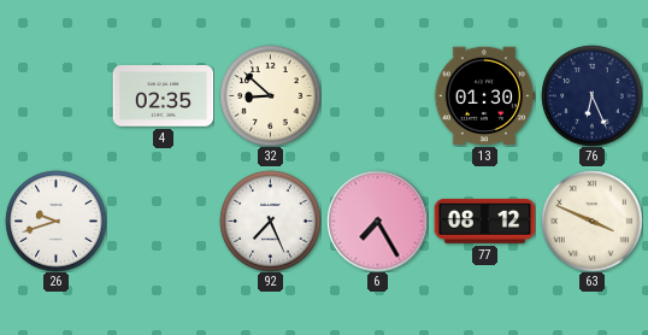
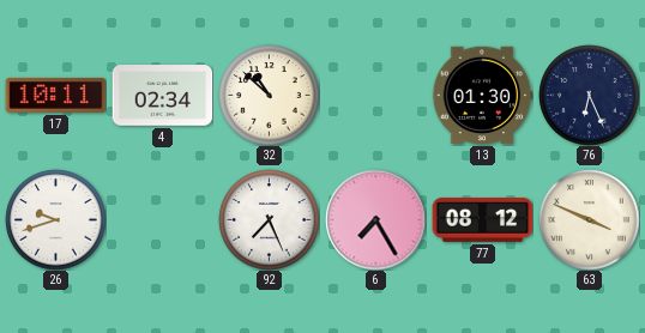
17: none -> 10:11
4: 02:35 -> 02:34
32: 8:52 -> 10:52
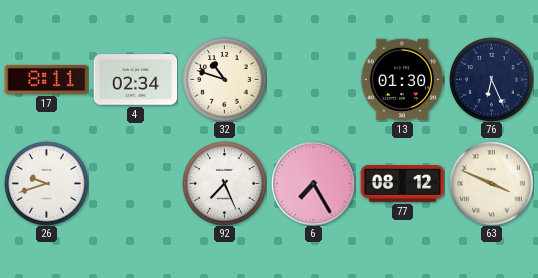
17: 10:11 -> 8:11
32: 10:52 -> 10:48
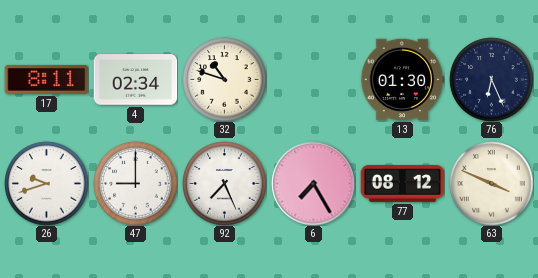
47: none -> 9:00
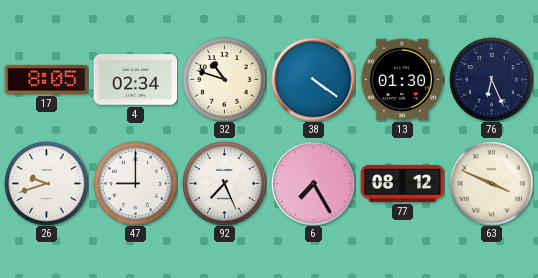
17: 8:11 -> 8:05
38: none -> 4:21
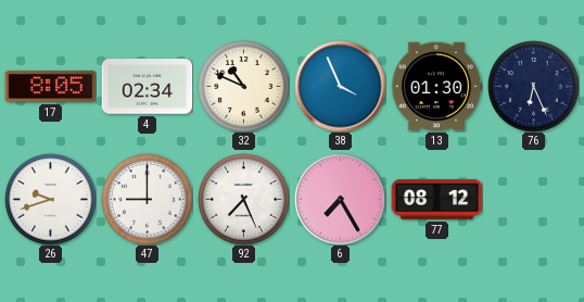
32: 10:48 -> 10:49
38: 4:21 -> 3:56
63: 3:49 -> none
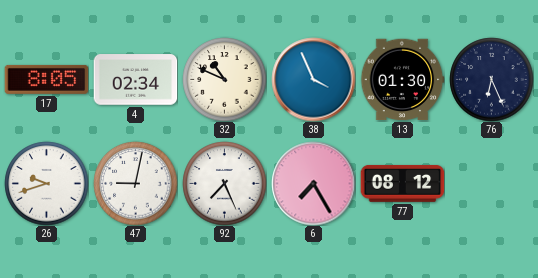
47: 9:00 -> 9:02
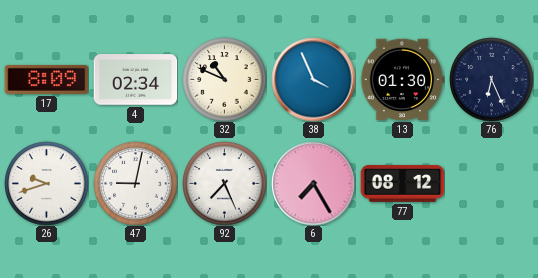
17: 8:05 -> 8:09
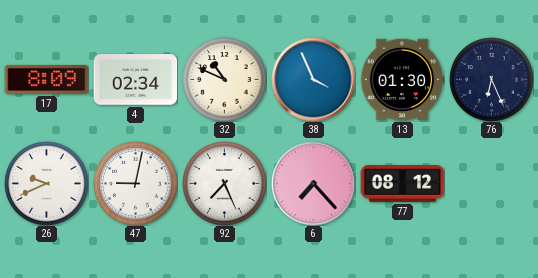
26: 9:42 -> 9:41
6: 7:25 -> 7:23
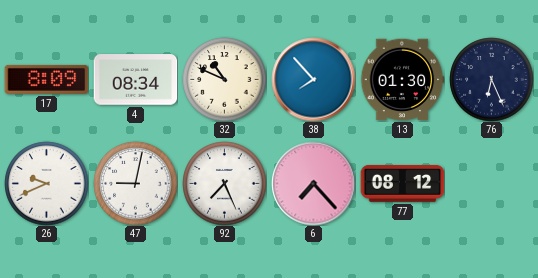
4: 02:34 -> 08:34
38: 3:56 -> 7:53
